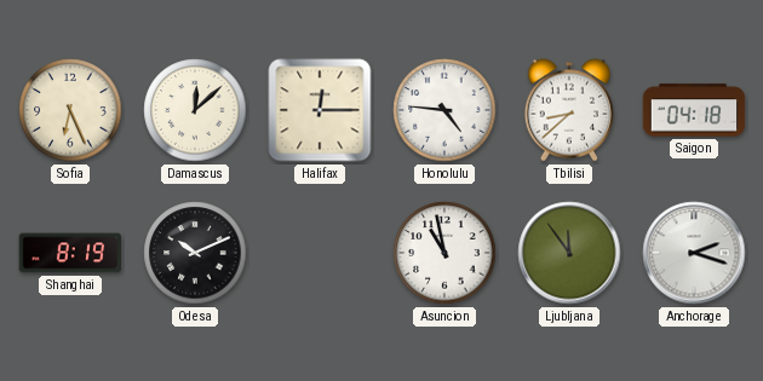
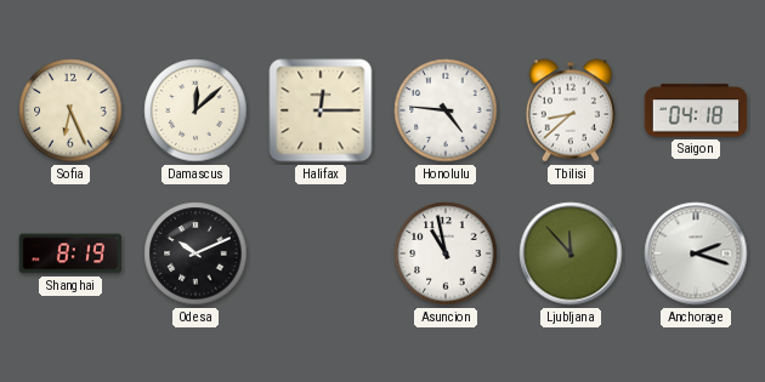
Ljubljana: 11:54 -> 11:53
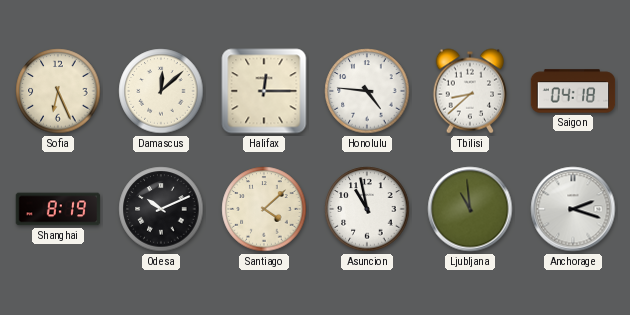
Santiago: none -> 4:08
Ljubljana: 11:53 -> 10:59
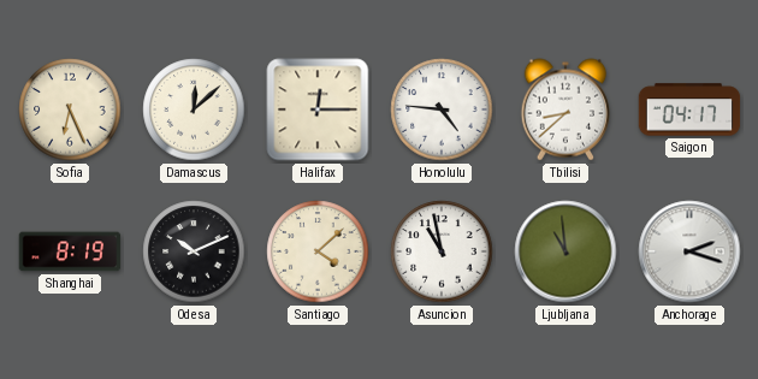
Saigon: 04:18 -> 04:17
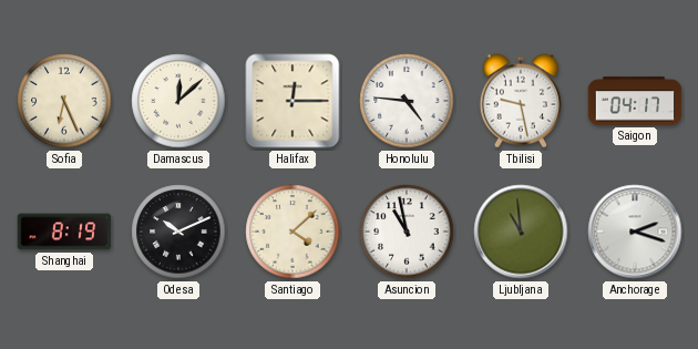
Tbilisi: 8:38 -> 9:28
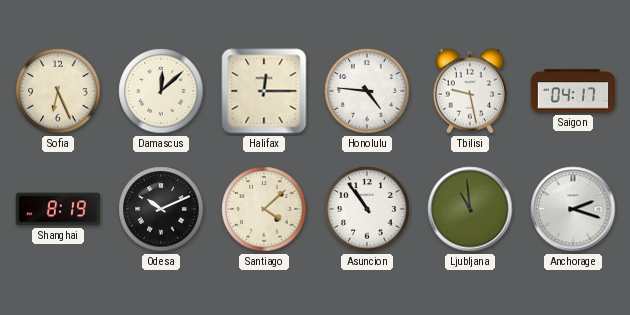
Asuncion: 10:58 -> 10:54
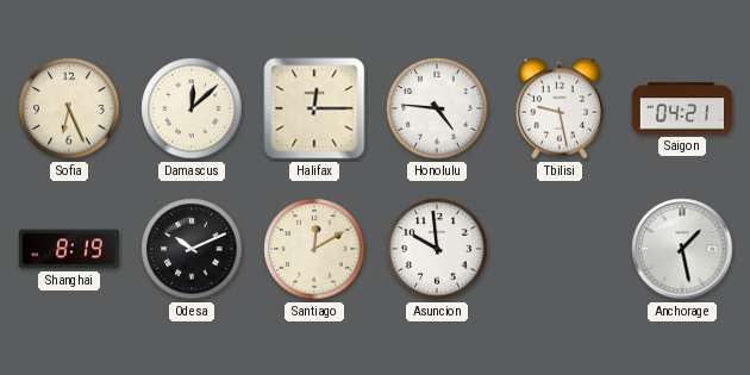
Saigon: 04:17 -> 04:21
Santiago: 4:08 -> 12:10
Asuncion: 10:54 -> 9:59
Ljubljana: 10:59 -> none
Anchorage: 2:18 -> 1:28
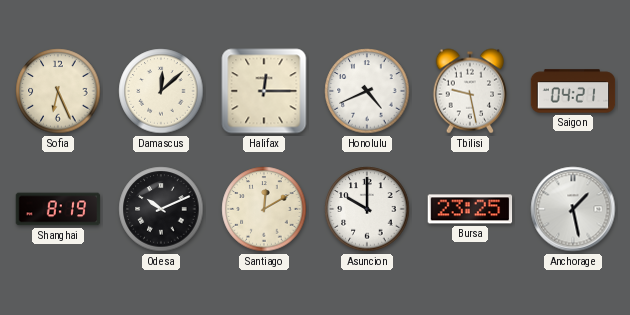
Honolulu: 4:46 -> 4:41
Asuncion: 9:59 -> 10:00
Bursa: none -> 23:25
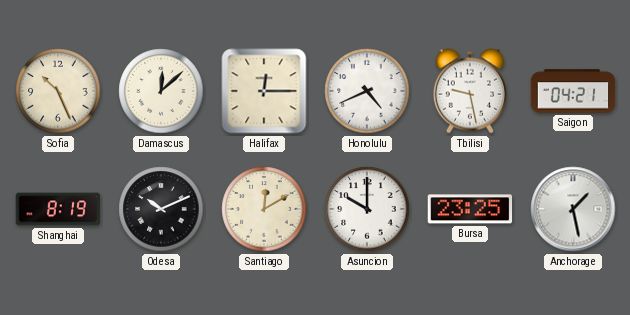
Sofia: 6:26 -> 10:26
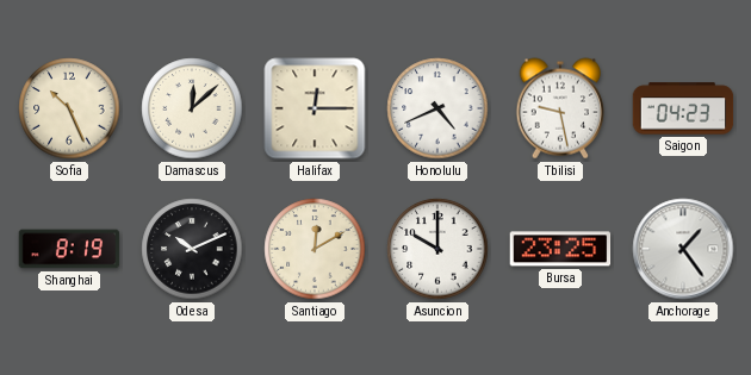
Saigon: 04:21 -> 04:23
Anchorage: 1:28 -> 1:24
